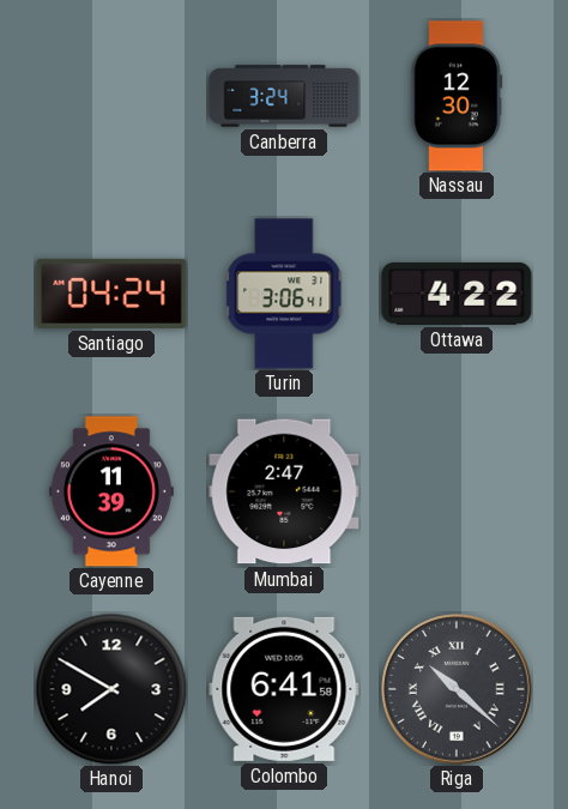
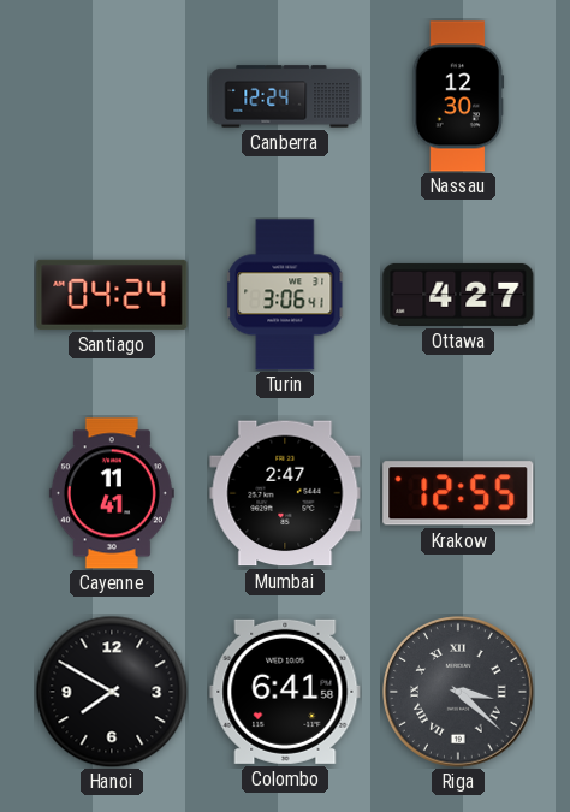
Canberra: 3:24 -> 12:24
Ottawa: 4:22 -> 4:27
Cayenne: 11:39 -> 11:41
Krakow: none -> 12:55
Riga: 10:22 -> 3:22
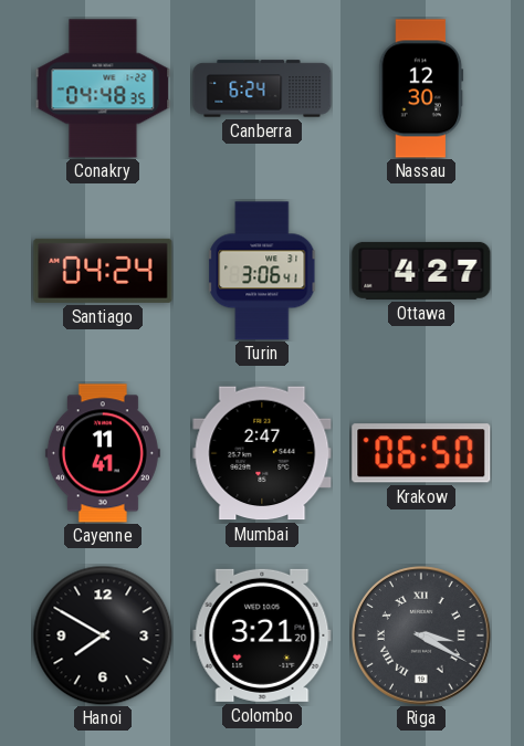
Conakry: none -> 04:48
Canberra: 12:24 -> 6:24
Krakow: 12:55 -> 06:50
Colombo: 6:41 -> 3:21
Riga: 3:22 -> 3:20
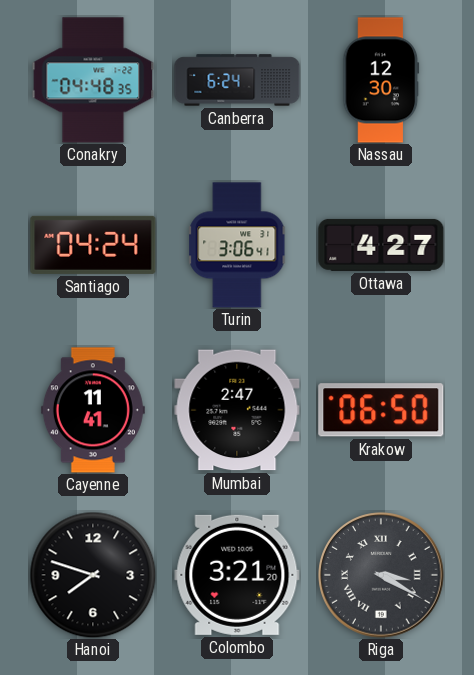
Hanoi: 7:50 -> 7:48
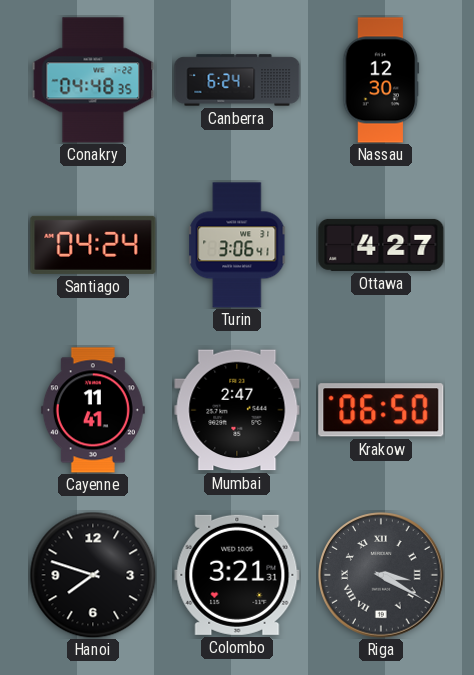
Colombo: 3:21:20 -> 3:21:31
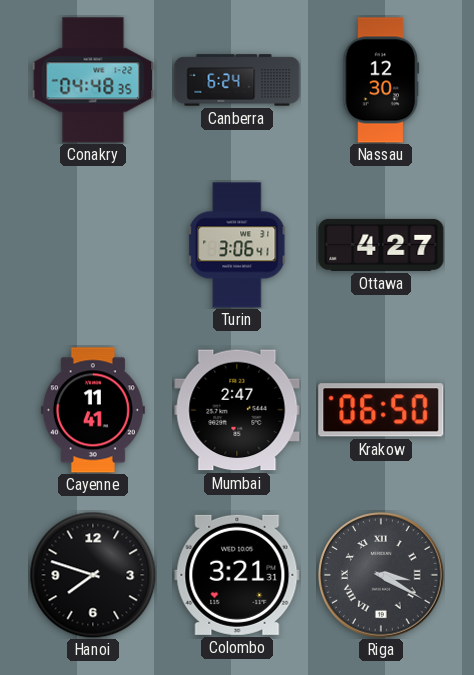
Santiago: 04:24 -> none
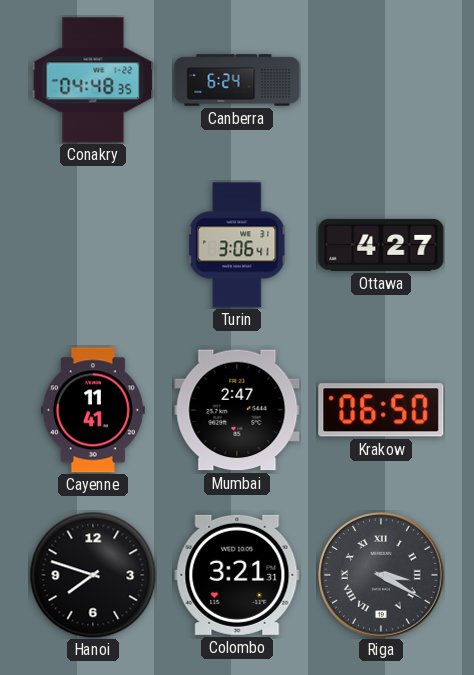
Nassau: 12:30 -> none
